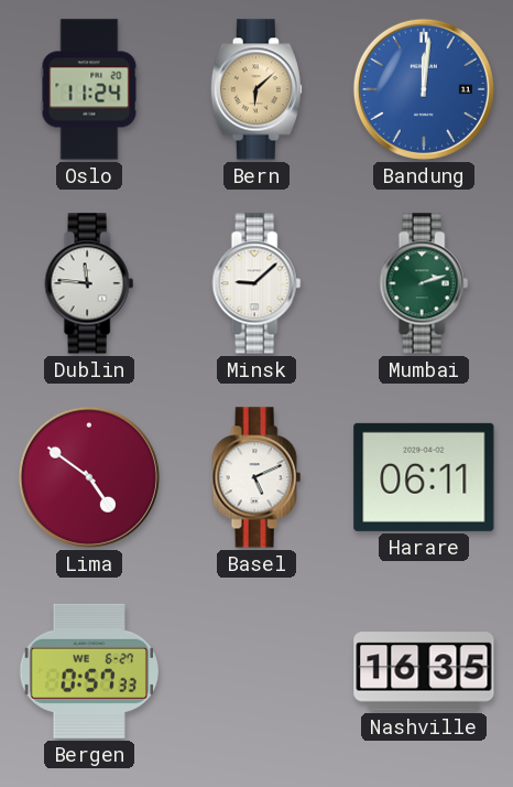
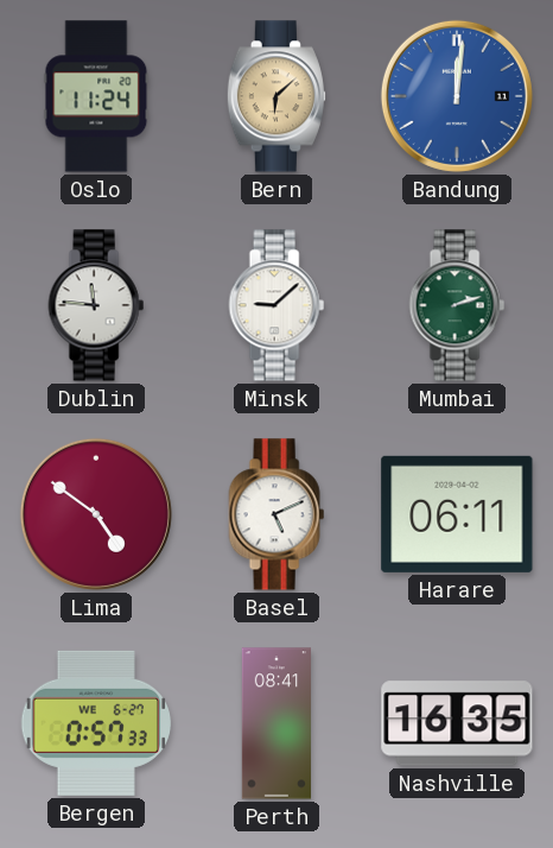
Perth: none -> 08:41
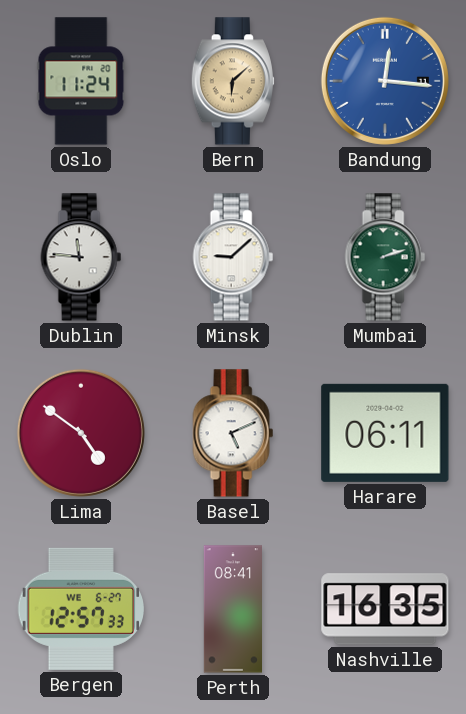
Bandung: 12:01 -> 12:16
Bergen: 0:57 -> 12:57
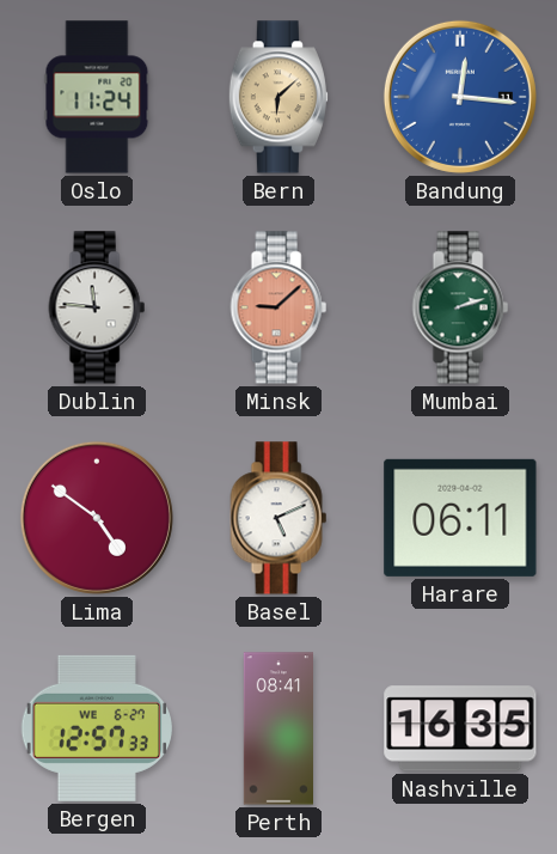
Minsk dial: white -> salmon
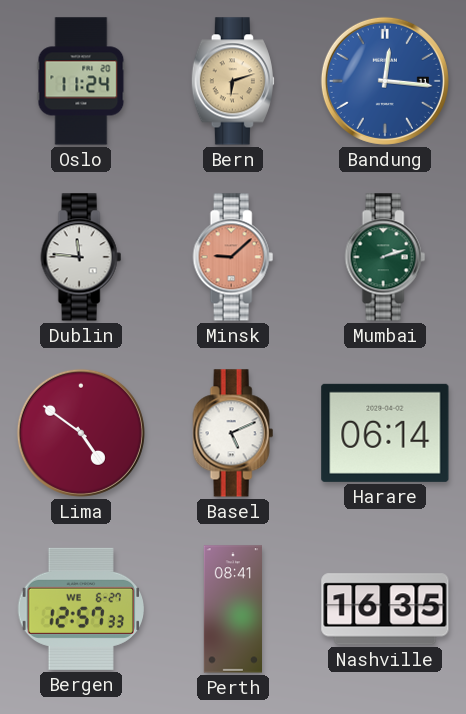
Bern: 6:08 -> 6:12
Harare: 06:11 -> 06:14
